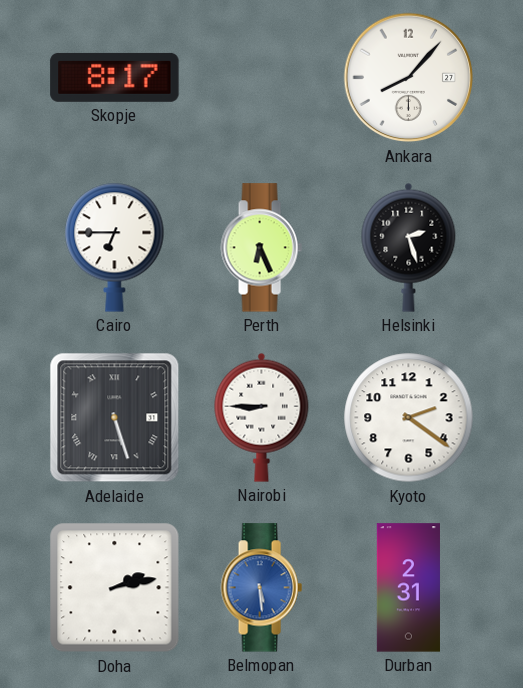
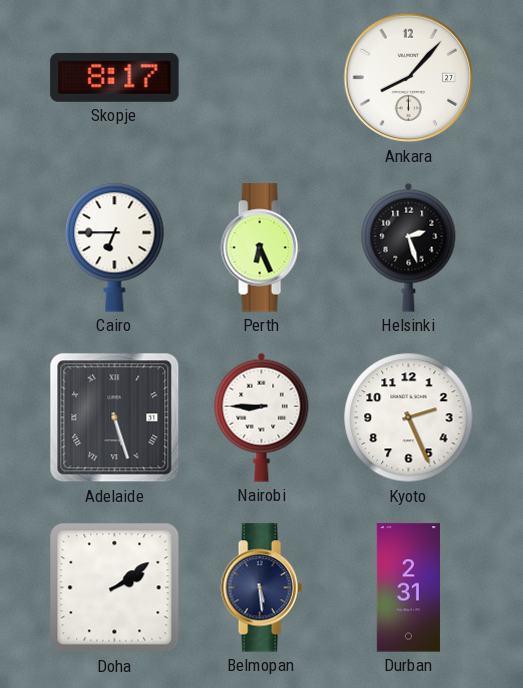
Kyoto: 2:21 -> 2:26
Doha: 2:13 -> 2:09
Belmopan dial: blue -> navy
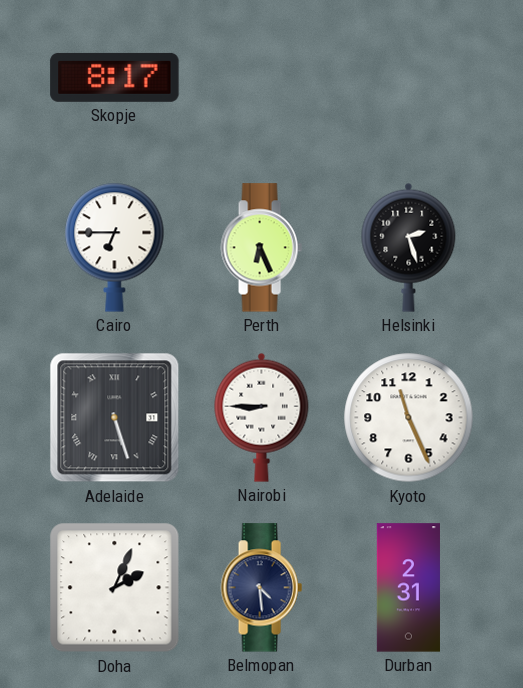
Ankara: 8:07 -> none
Kyoto: 2:26 -> 11:26
Doha: 2:09 -> 2:04
Belmopan: 5:29 -> 4:29
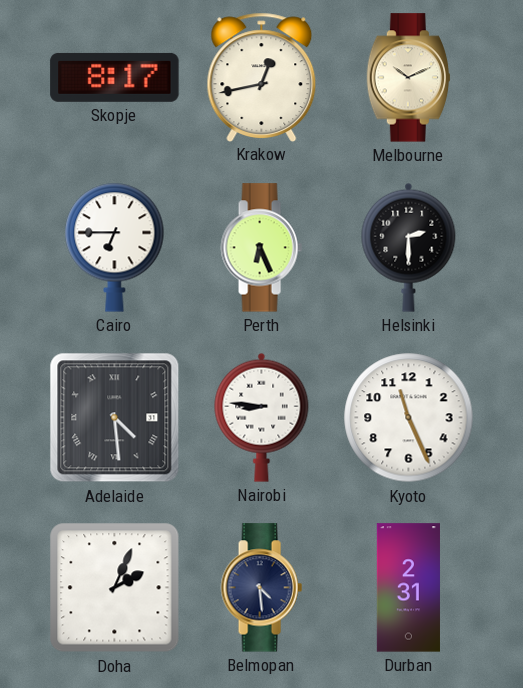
Krakow: none -> 12:43
Melbourne: none -> 10:11
Helsinki: 2:27 -> 2:30
Adelaide: 5:27 -> 4:29
Nairobi: 8:45 -> 8:46
